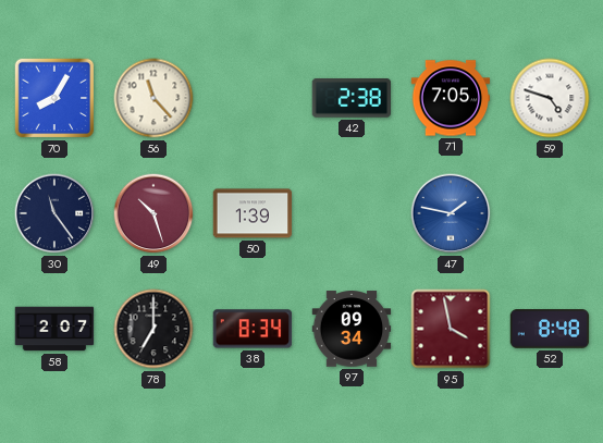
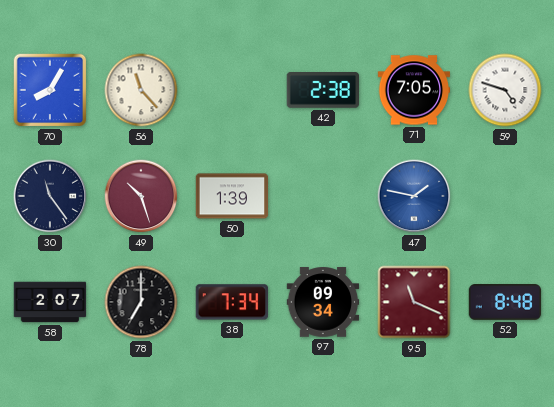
38: 8:34 -> 7:34
95: 3:58 -> 11:19
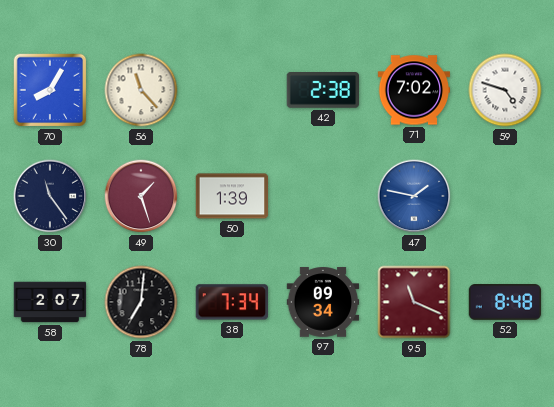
71: 7:05 -> 7:02
49: 10:27 -> 1:27
78: 7:00 -> 7:01
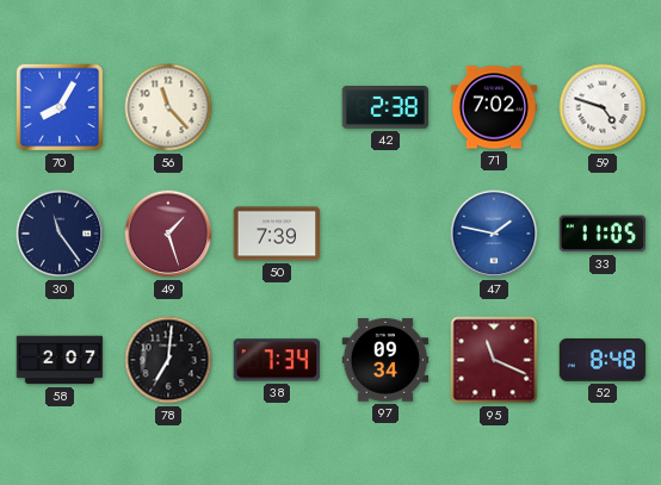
50: 1:39 -> 7:39
33: none -> 11:05
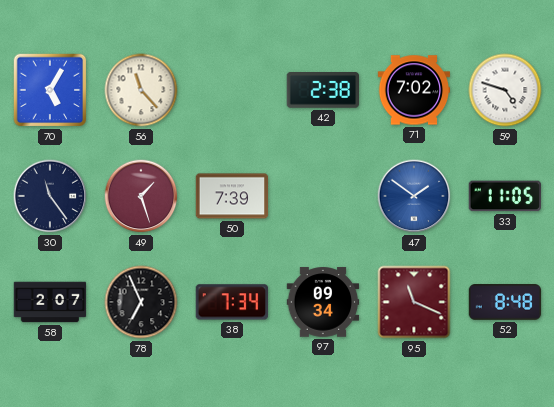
70: 8:05 -> 5:05
47: 1:47 -> 1:51
78: 7:01 -> 6:56
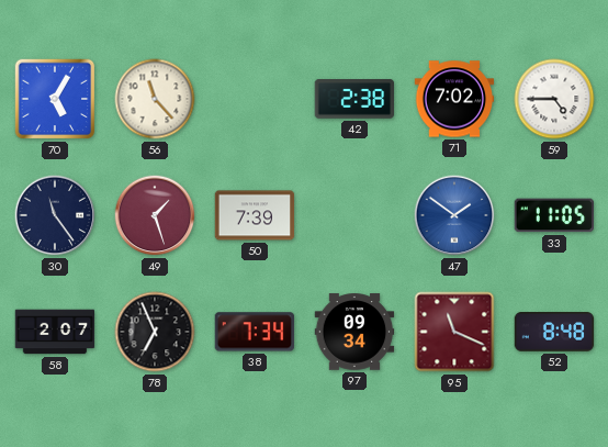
59: 4:48 -> 4:45
